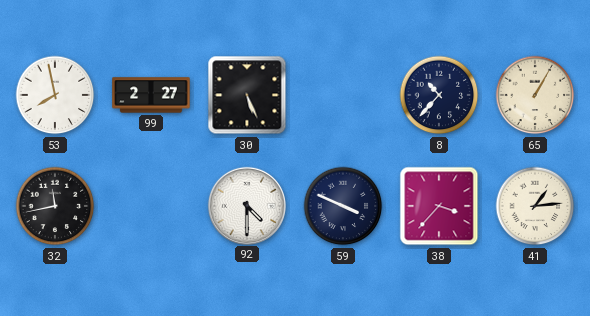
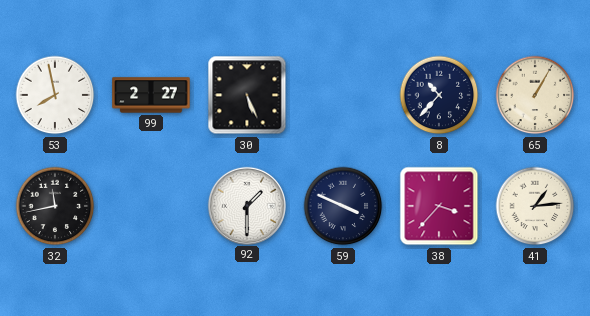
92: 4:30 -> 1:30
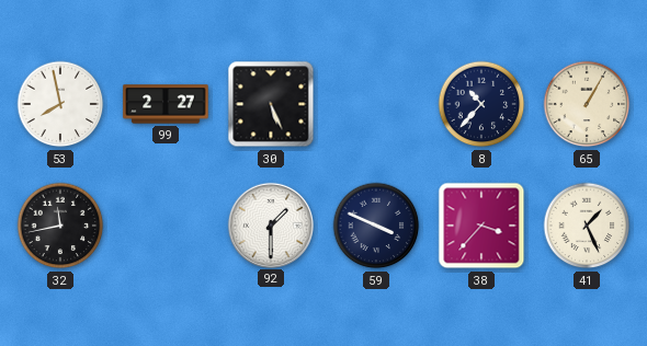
41: 1:14 -> 1:26
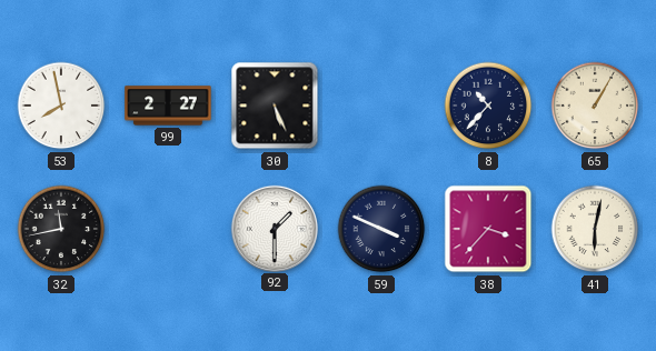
41: 1:26 -> 6:02
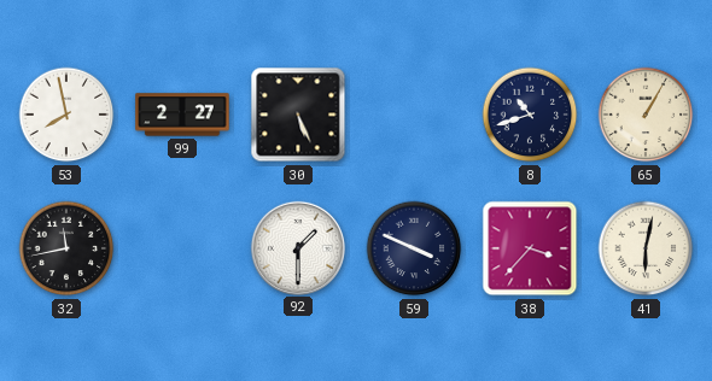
8: 10:37 -> 10:42
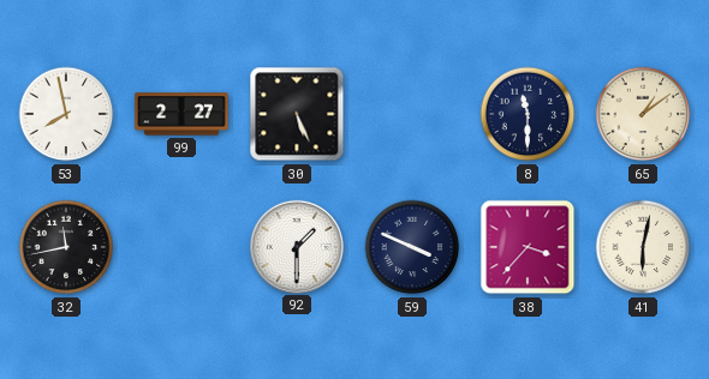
8: 10:42 -> 11:30
65: 1:05 -> 1:09
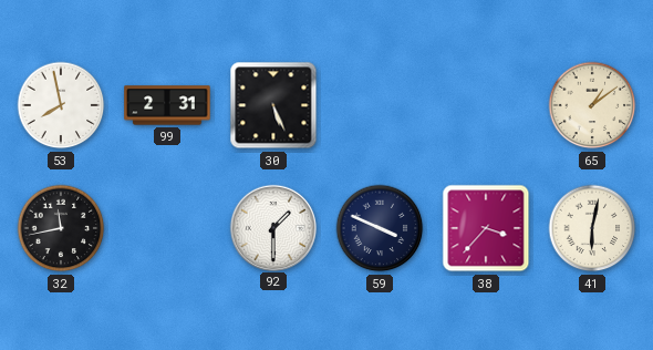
99: 2:27 -> 2:31
8: 11:30 -> none
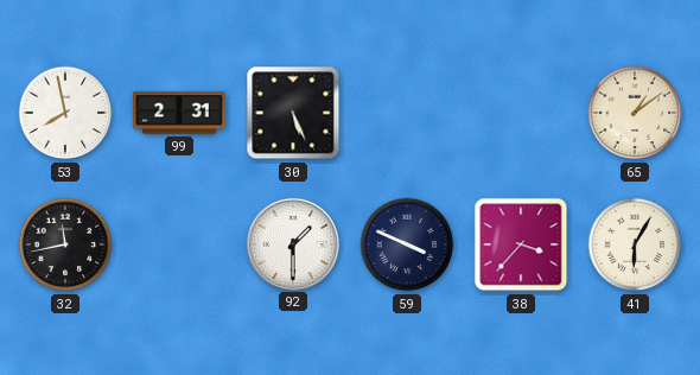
41: 6:02 -> 6:05
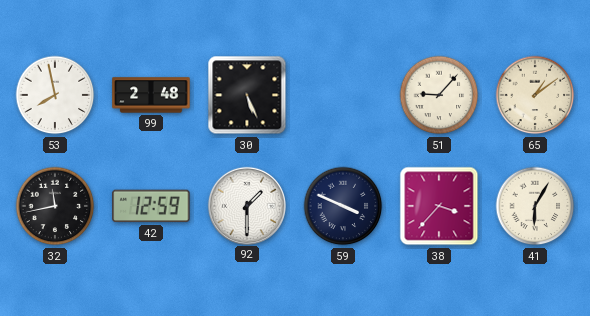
99: 2:31 -> 2:48
51: none -> 9:07
42: none -> 12:59
